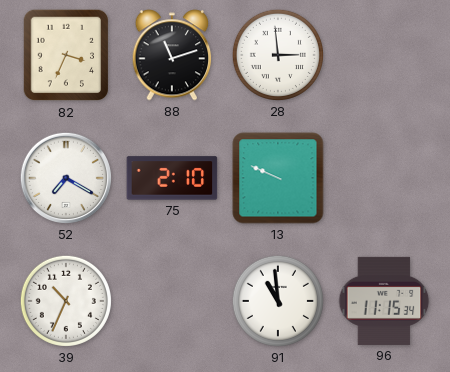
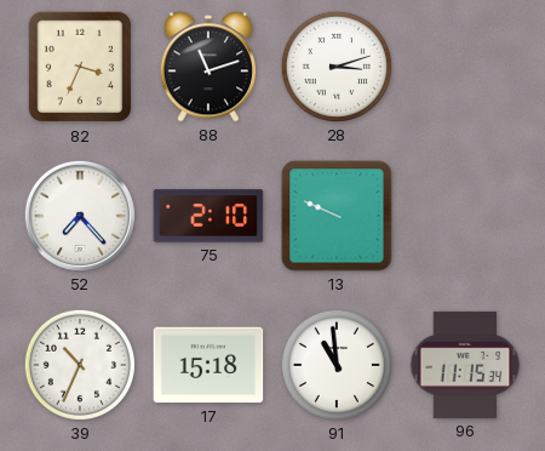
28: 2:59 -> 3:12
52: 7:20 -> 7:23
17: none -> 15:18
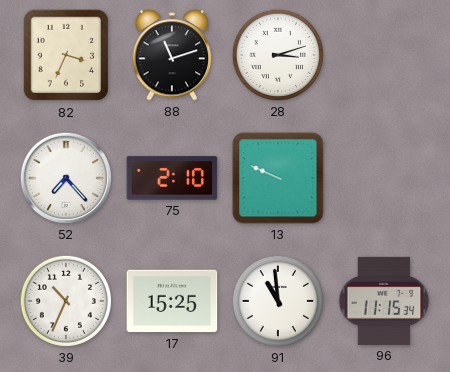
17: 15:18 -> 15:25
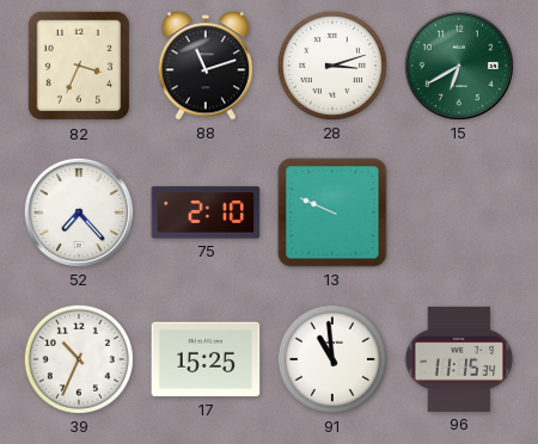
15: none -> 6:40
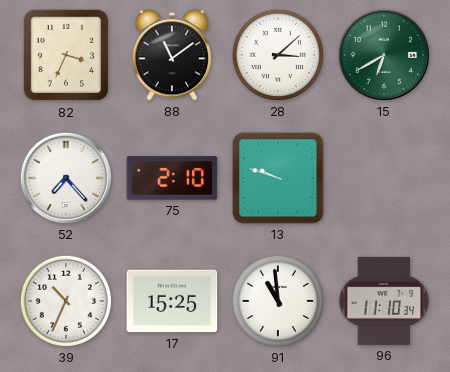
88: 11:12 -> 11:09
28: 3:12 -> 3:08
13: 9:49 -> 9:48
96: 11:15 -> 11:10
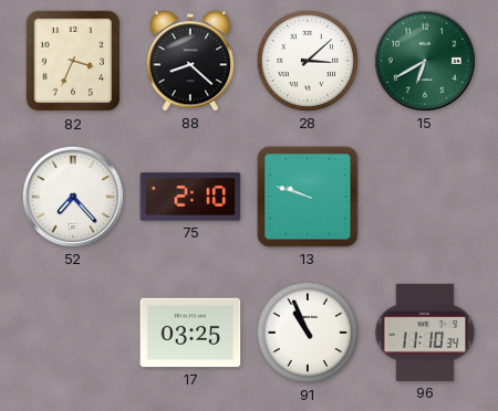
88: 11:09 -> 8:22
39: 10:34 -> none
17: 15:25 -> 03:25
91: 10:59 -> 10:56
